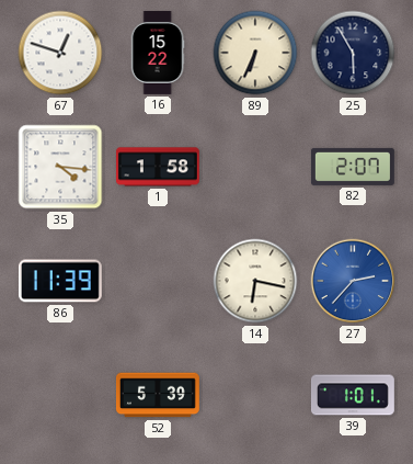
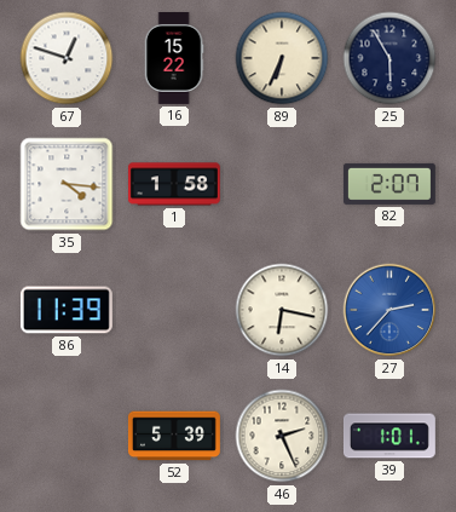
46: none -> 2:26
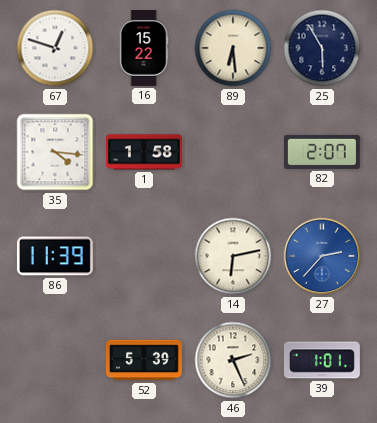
89: 6:34 -> 6:29
14: 6:17 -> 6:13
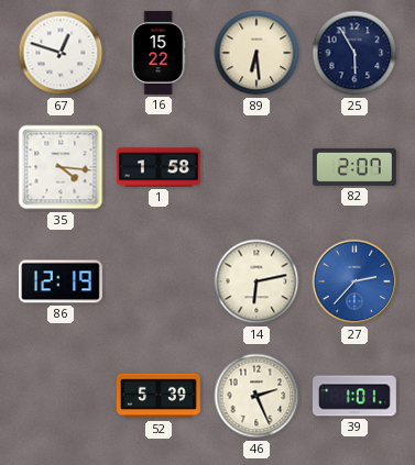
86: 11:39 -> 12:19
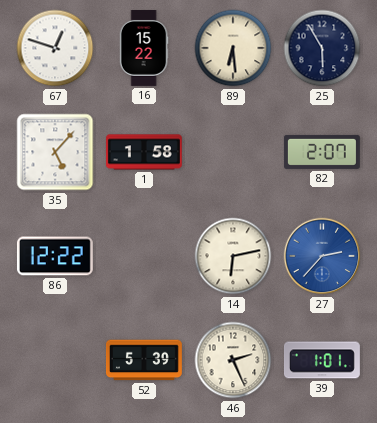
35: 4:16 -> 5:07
86: 12:19 -> 12:22
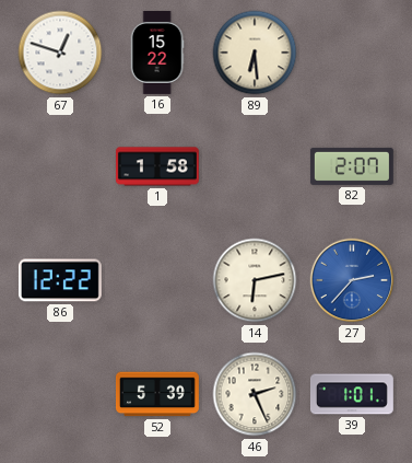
25: 5:55 -> none
35: 5:07 -> none
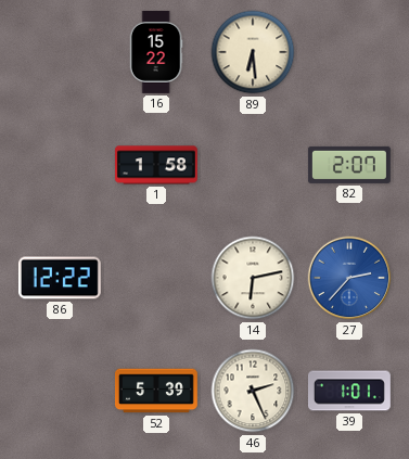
67: 12:48 -> none
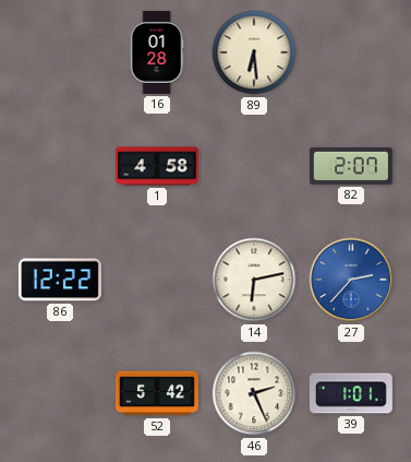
16: 15:22 -> 01:28
1: 1:58 -> 4:58
52: 5:39 -> 5:42
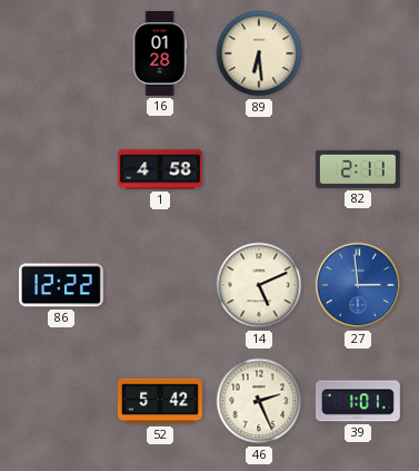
82: 2:07 -> 2:11
14: 6:13 -> 5:11
27: 2:37 -> 2:59
